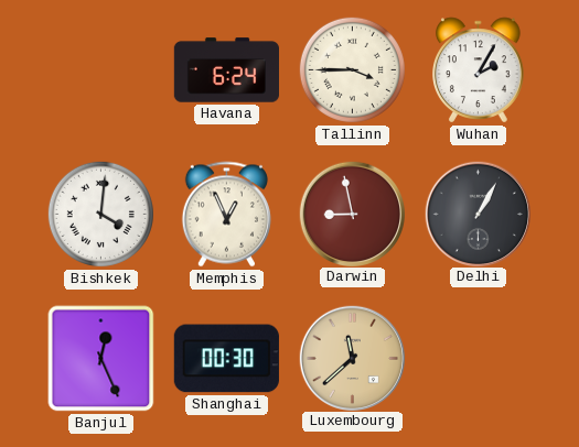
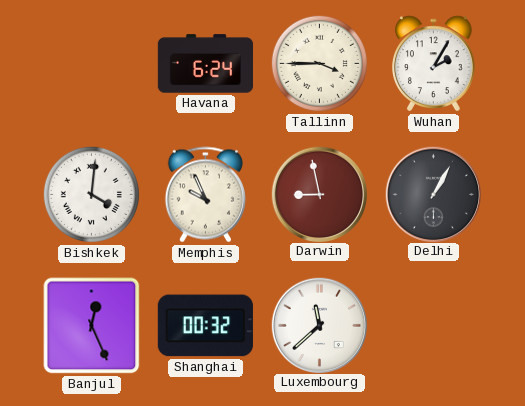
Memphis: 12:56 -> 9:56
Shanghai: 00:30 -> 00:32
Luxembourg dial: champagne -> white
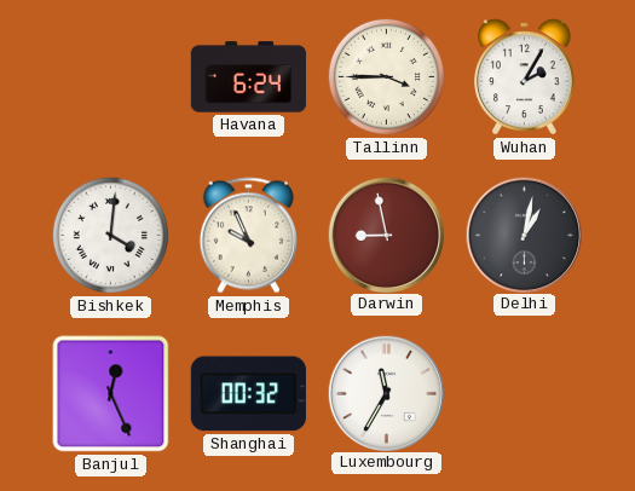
Delhi: 1:05 -> 1:02
Luxembourg: 11:38 -> 11:35
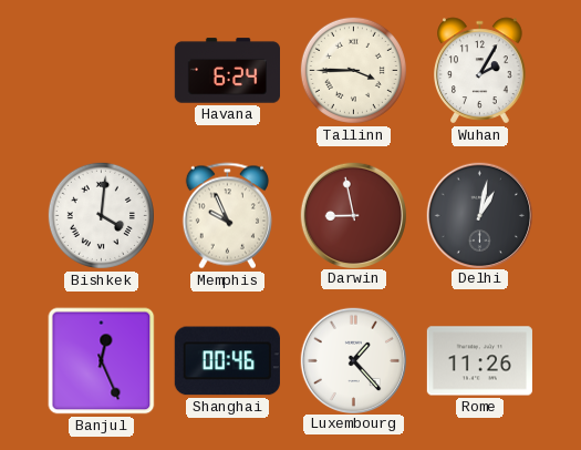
Shanghai: 00:32 -> 00:46
Luxembourg: 11:35 -> 1:23
Rome: none -> 11:26
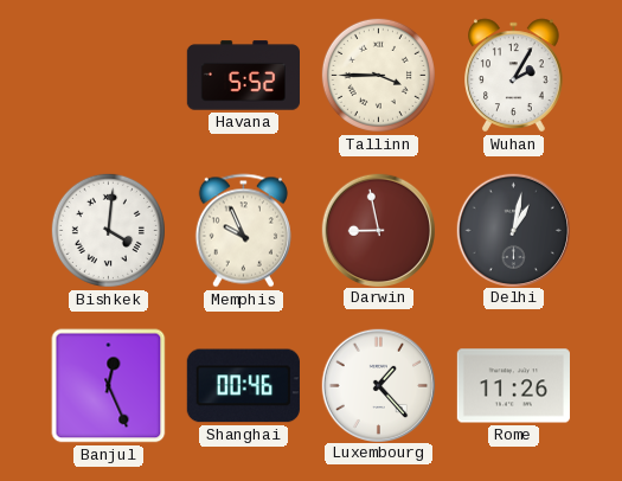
Havana: 6:24 -> 5:52
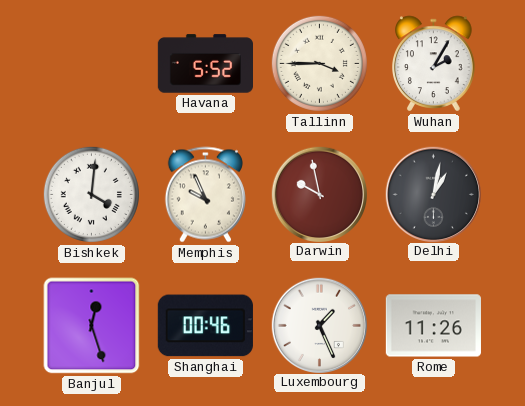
Darwin: 8:58 -> 9:58
Banjul: 12:26 -> 12:27
Luxembourg: 1:23 -> 1:26
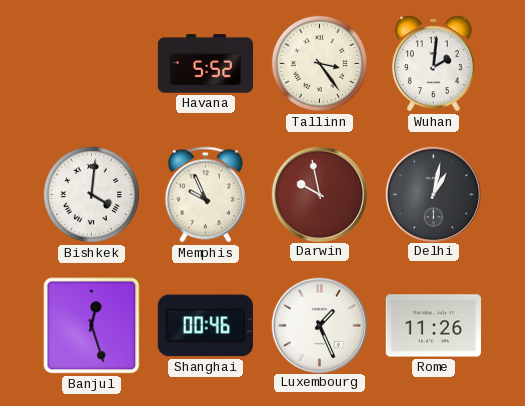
Tallinn: 3:45 -> 3:24
Wuhan: 2:05 -> 2:01
